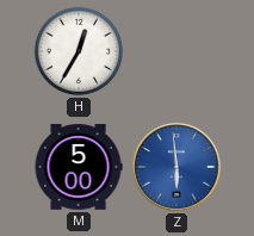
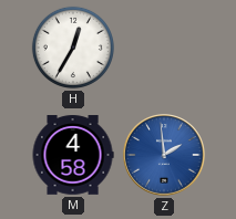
M: 5:00 -> 4:58
Z: 5:59 -> 1:59
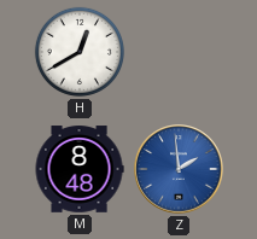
H: 12:35 -> 12:40
M: 4:58 -> 8:48
